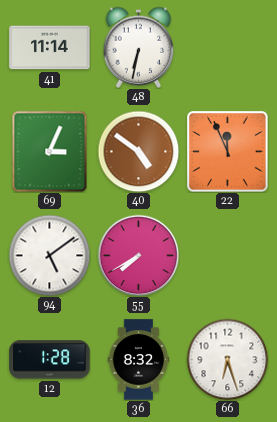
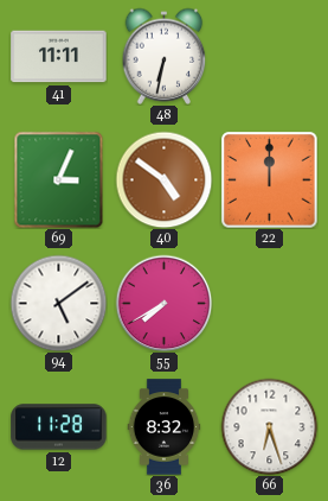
41: 11:14 -> 11:11
22: 11:56 -> 12:00
12: 1:28 -> 11:28
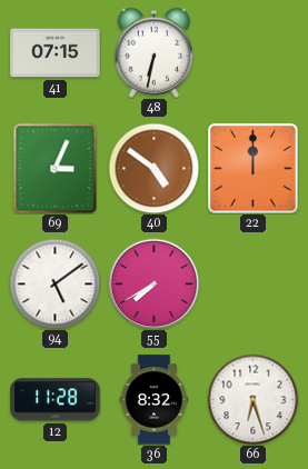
41: 11:11 -> 07:15
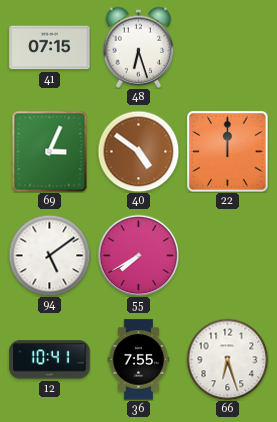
48: 6:32 -> 6:27
12: 11:28 -> 10:41
36: 8:32 -> 7:55
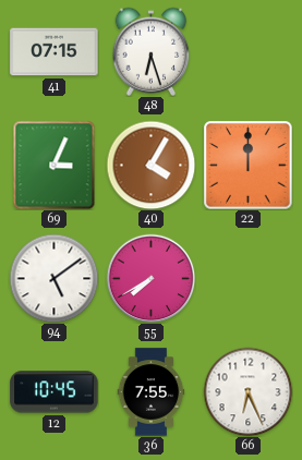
40: 4:51 -> 4:05
12: 10:41 -> 10:45
66: 6:27 -> 6:26
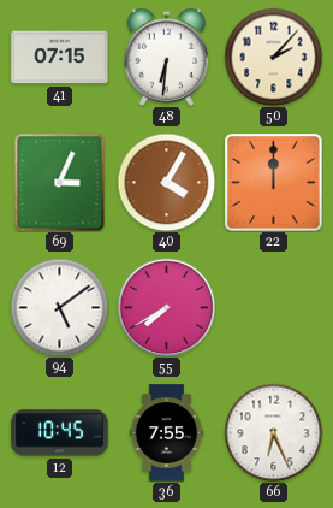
48: 6:27 -> 6:31
50: none -> 2:07
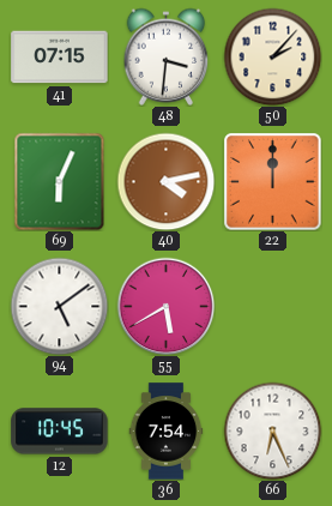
48: 6:31 -> 3:31
69: 3:04 -> 6:04
40: 4:05 -> 4:13
55: 7:40 -> 5:40
36: 7:55 -> 7:54
